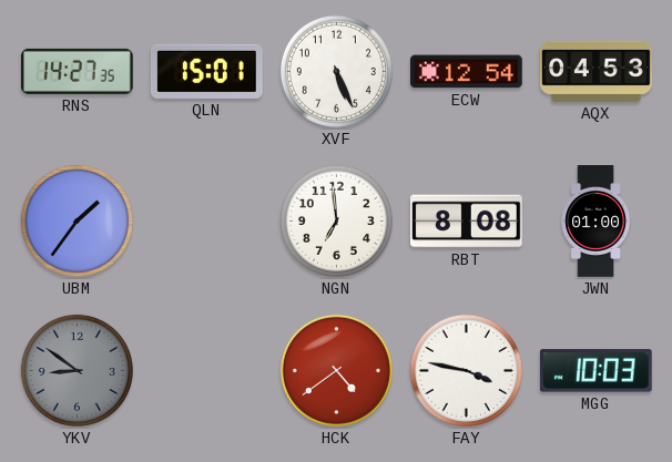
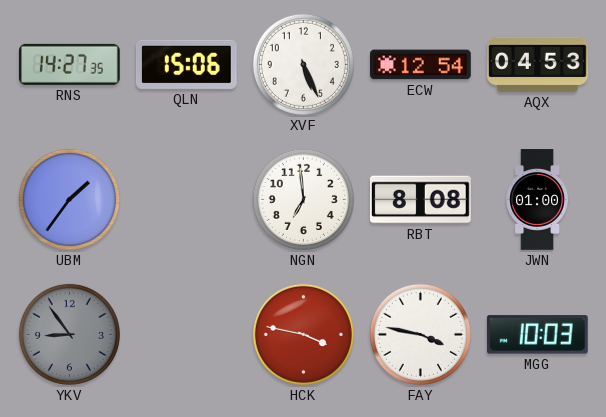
QLN: 15:01 -> 15:06
YKV: 8:51 -> 8:54
HCK: 4:39 -> 3:47
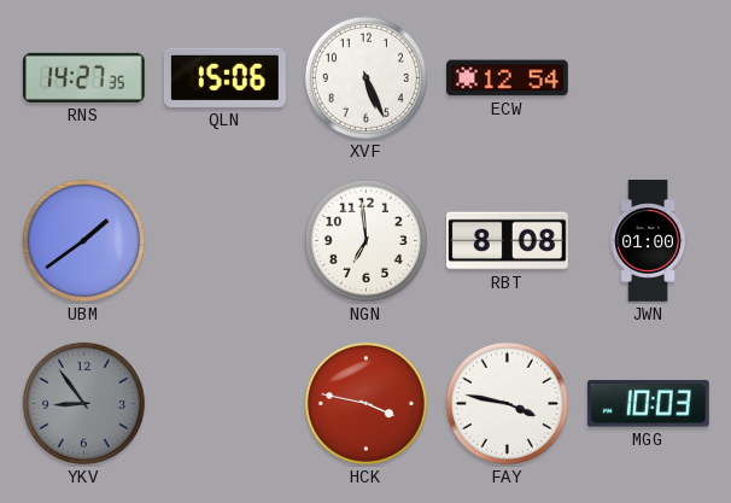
AQX: 04:53 -> none
UBM: 1:36 -> 1:39
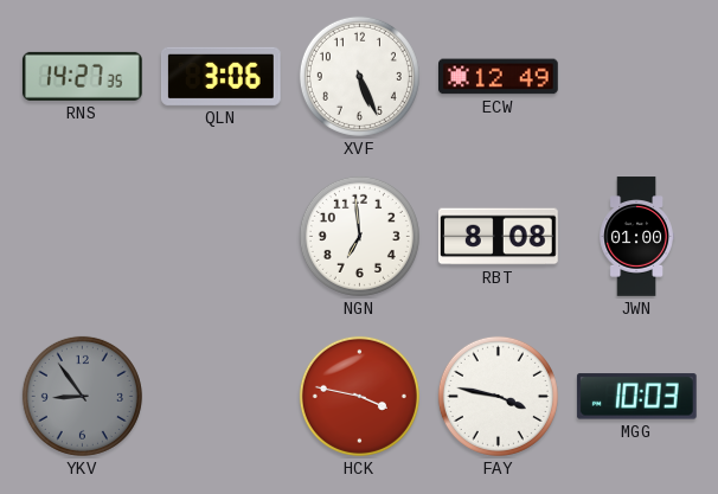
QLN: 15:06 -> 3:06
ECW: 12:54 -> 12:49
UBM: 1:39 -> none
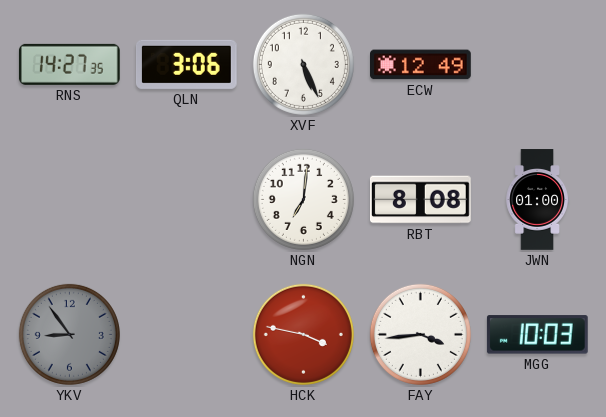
NGN: 6:59 -> 7:01
FAY: 3:47 -> 3:44
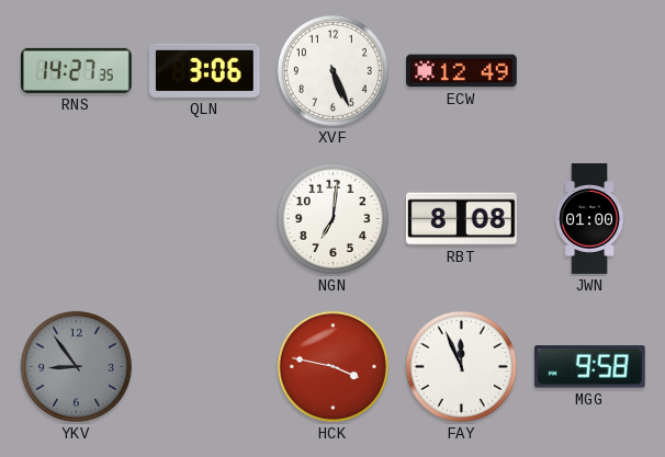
FAY: 3:44 -> 11:56
MGG: 10:03 -> 9:58
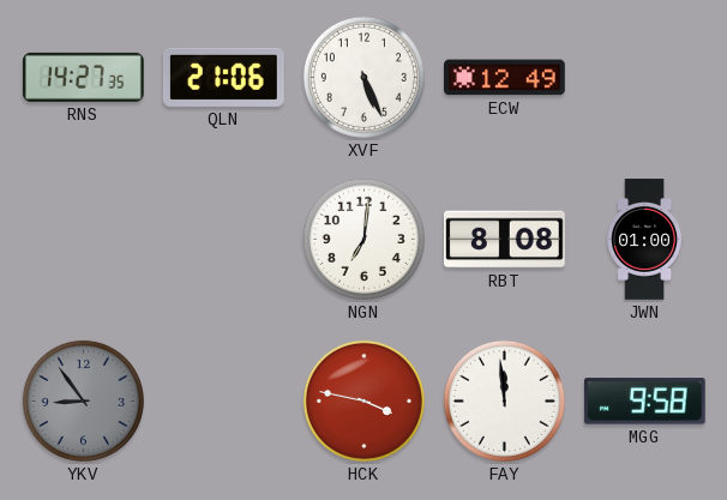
QLN: 3:06 -> 21:06
FAY: 11:56 -> 11:59
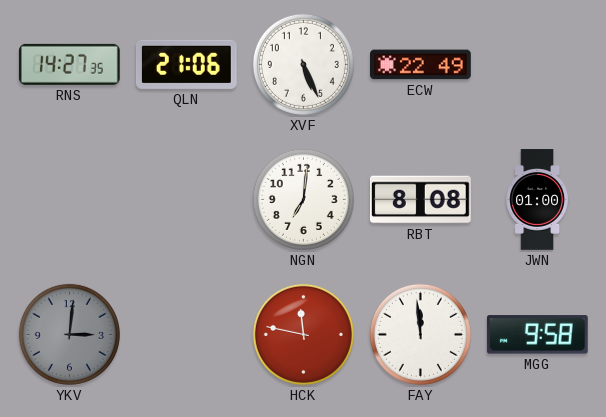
ECW: 12:49 -> 22:49
YKV: 8:54 -> 3:01
HCK: 3:47 -> 11:47
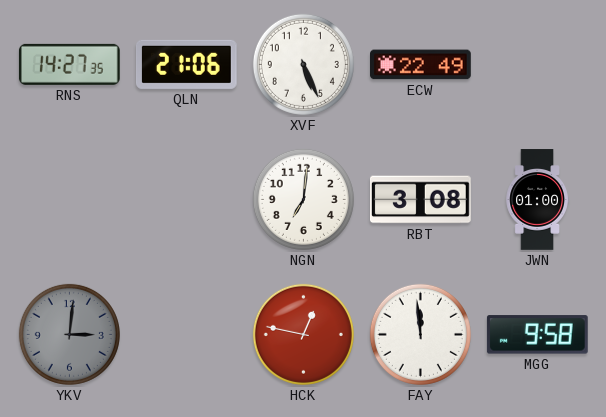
RBT: 8:08 -> 3:08
HCK: 11:47 -> 12:47
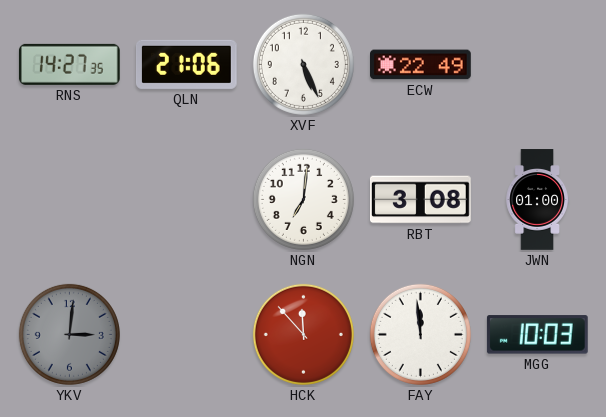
HCK: 12:47 -> 11:53
MGG: 9:58 -> 10:03
